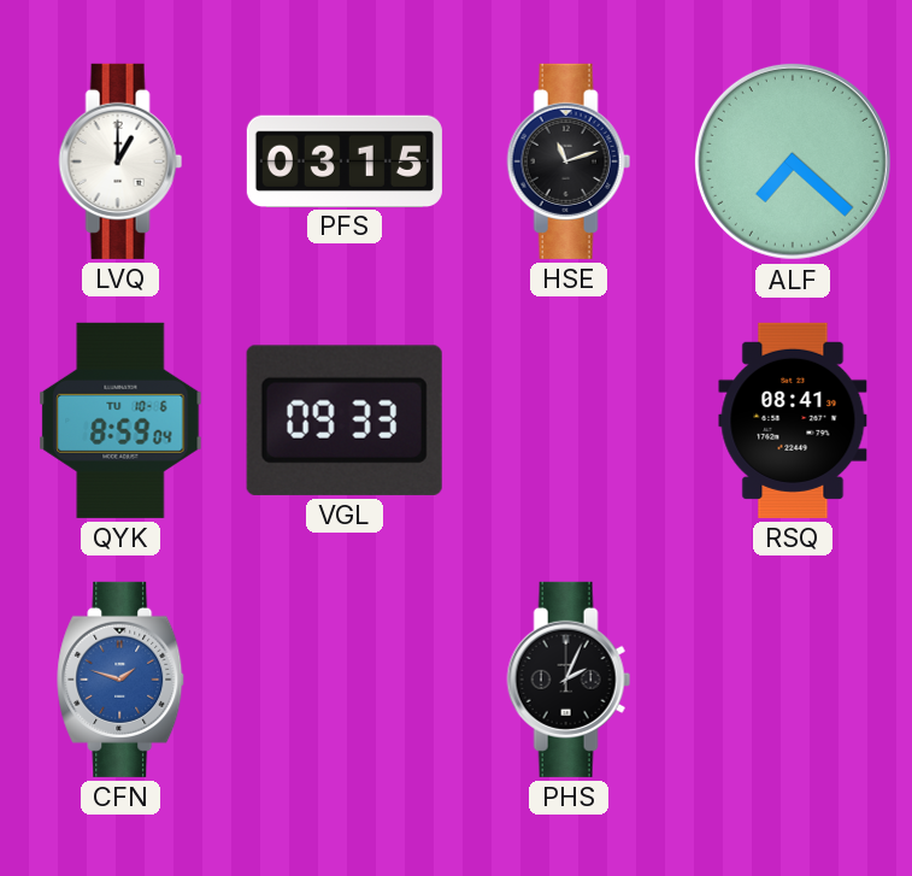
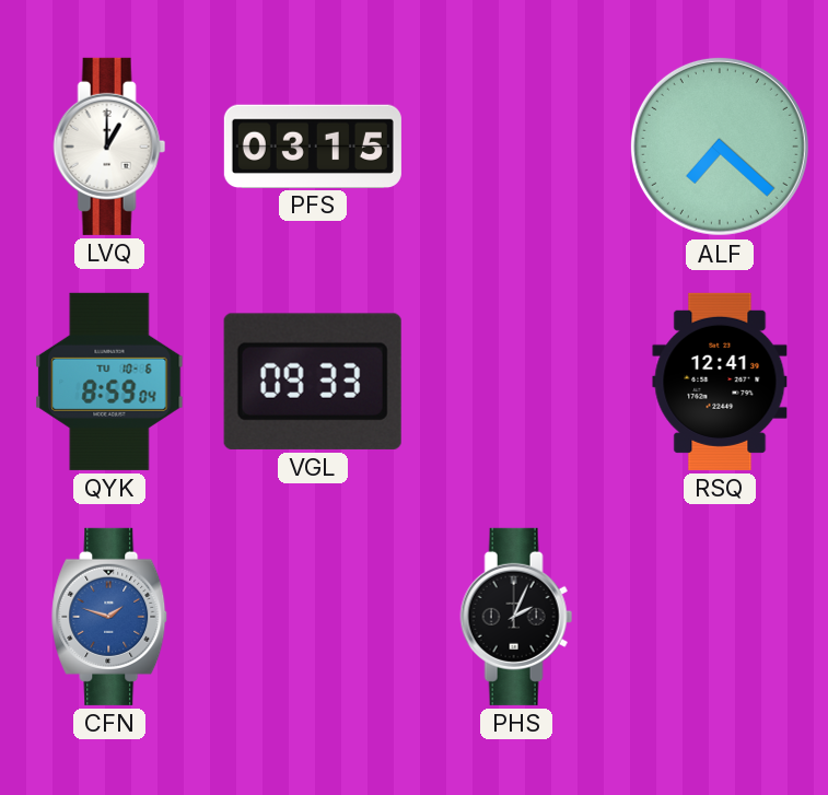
HSE: 11:12 -> none
RSQ: 08:41 -> 12:41
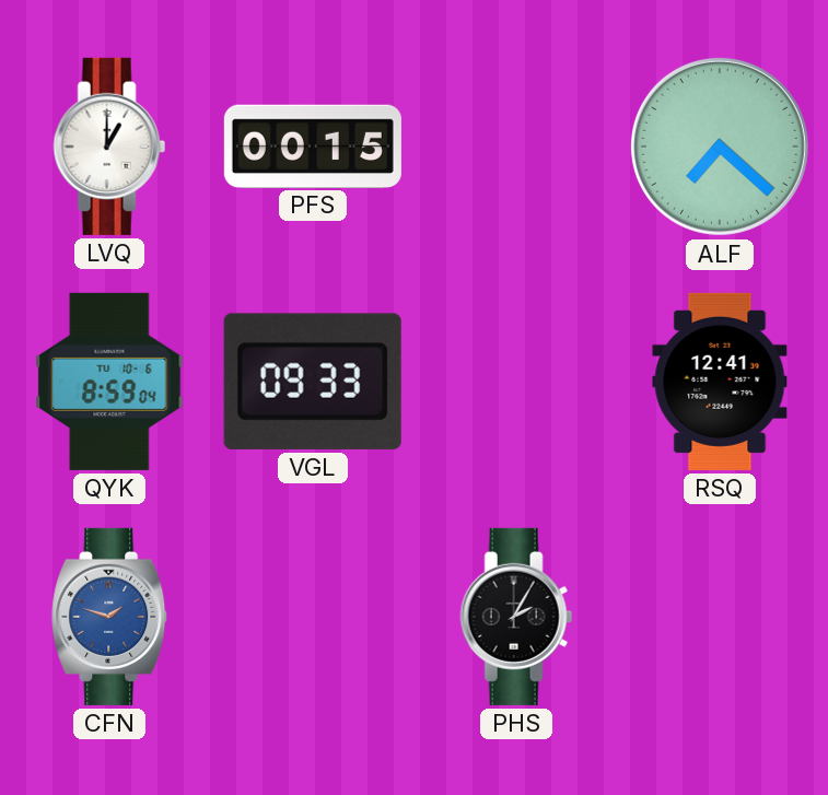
PFS: 03:15 -> 00:15
PHS: 2:04 -> 2:05
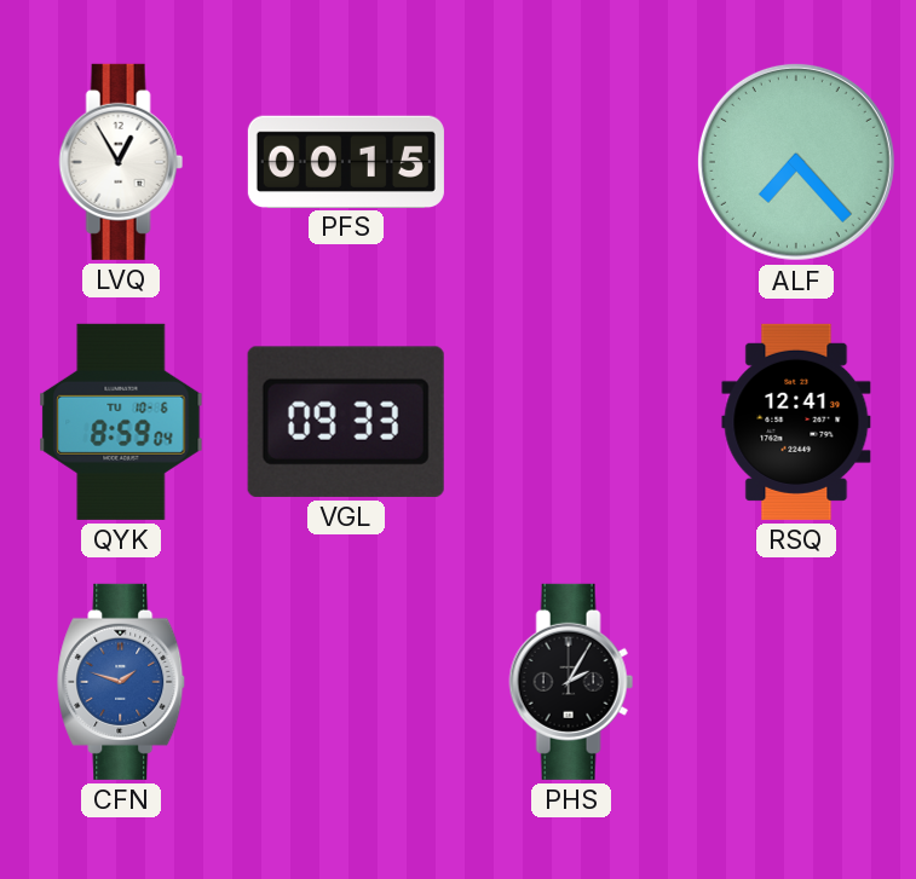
LVQ: 1:00 -> 12:55
ALF: 7:22 -> 7:23
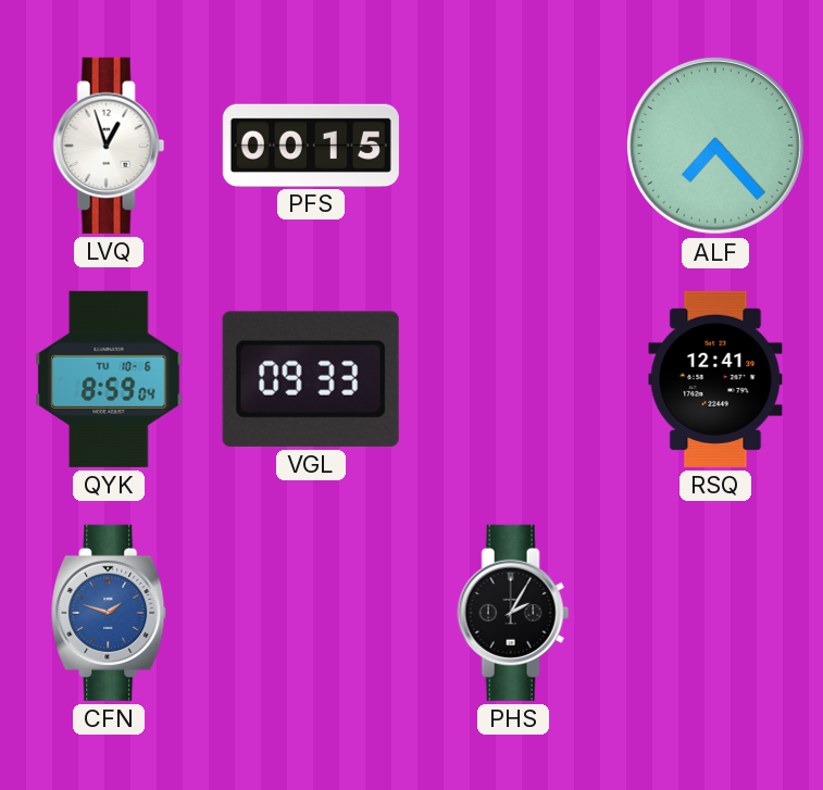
LVQ: 12:55 -> 12:57
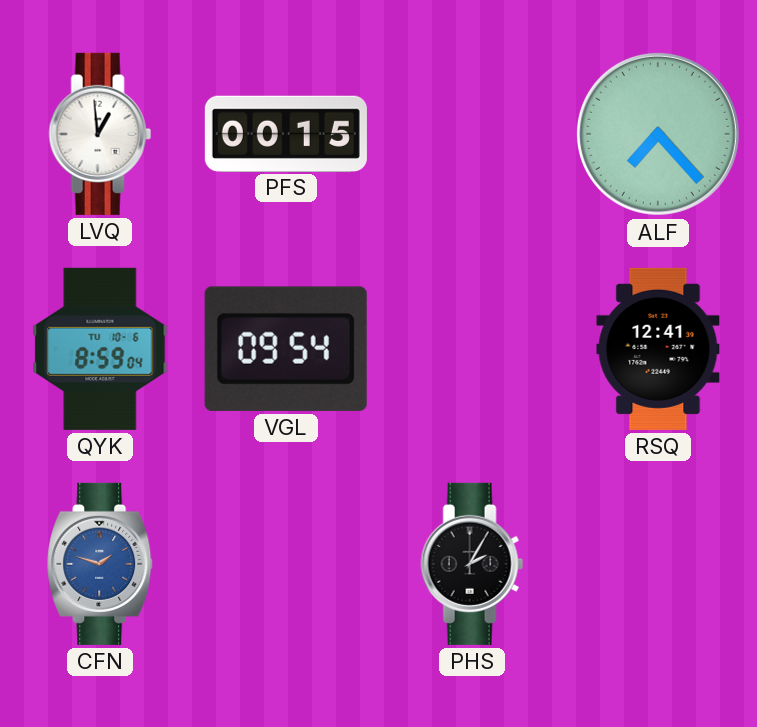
LVQ: 12:57 -> 12:59
VGL: 09:33 -> 09:54
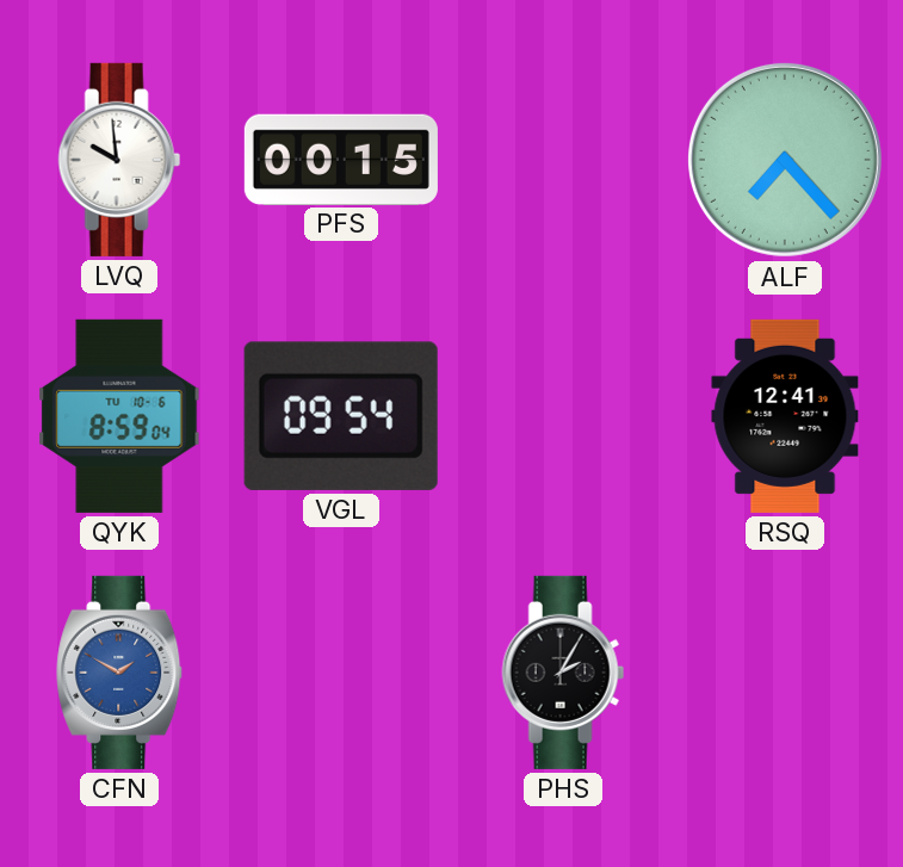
LVQ: 12:59 -> 9:59
CFN: 1:48 -> 1:50
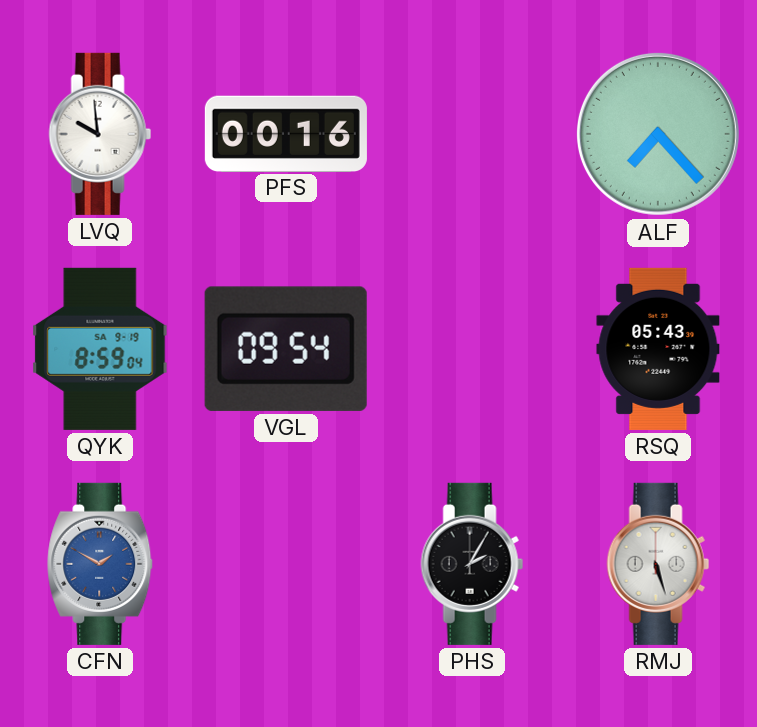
PFS: 00:15 -> 00:16
QYK date: TU 10-6 -> SA 9-19
RSQ: 12:41 -> 05:43
RMJ: none -> 5:27
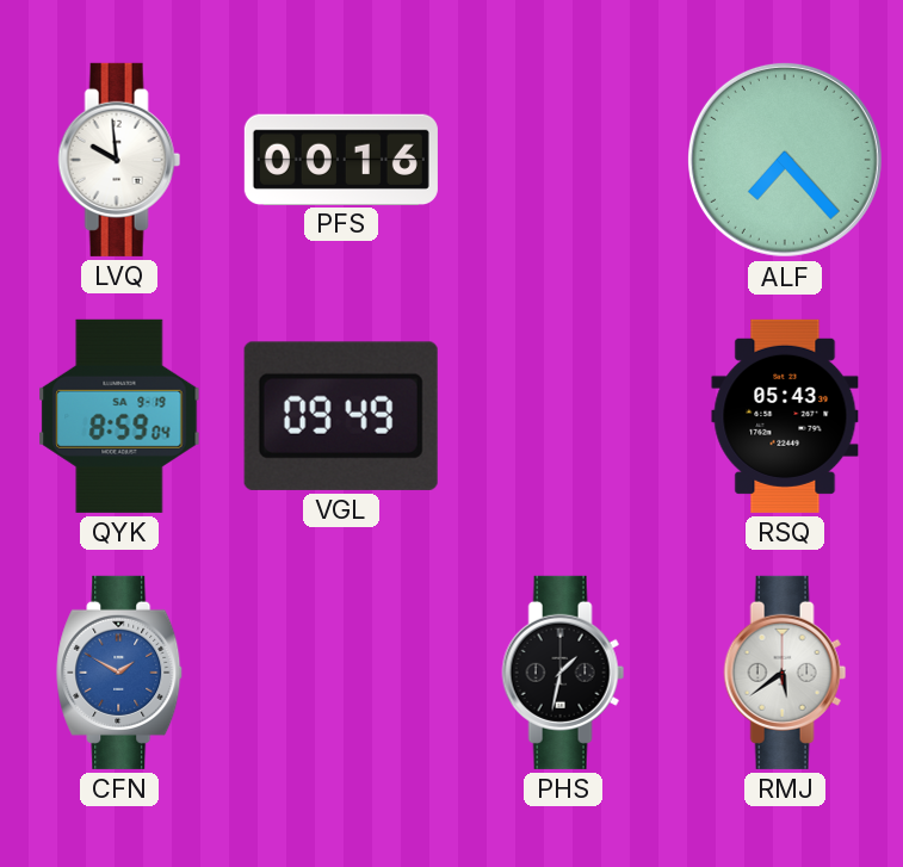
VGL: 09:54 -> 09:49
PHS: 2:05 -> 1:32
RMJ: 5:27 -> 5:39
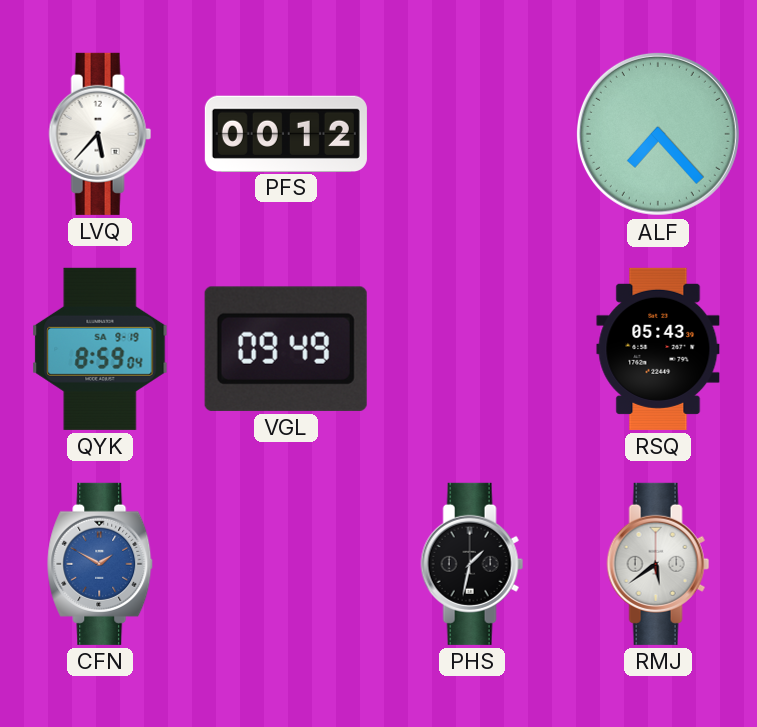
LVQ: 9:59 -> 5:37
PFS: 00:16 -> 00:12
